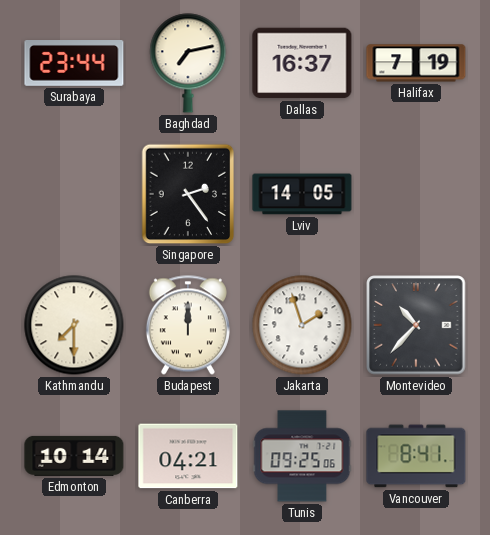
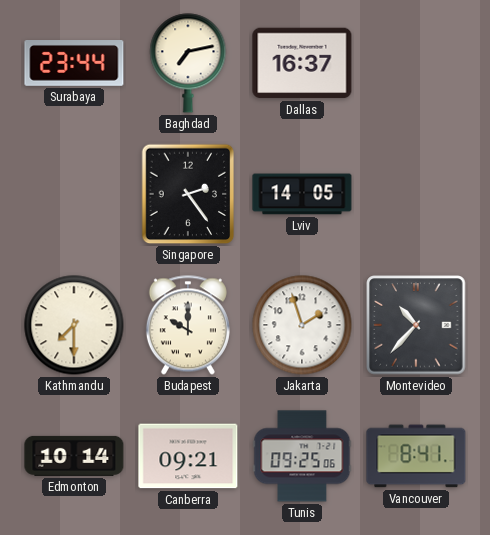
Halifax: 7:19 -> none
Budapest: 12:00 -> 10:00
Canberra: 04:21 -> 09:21
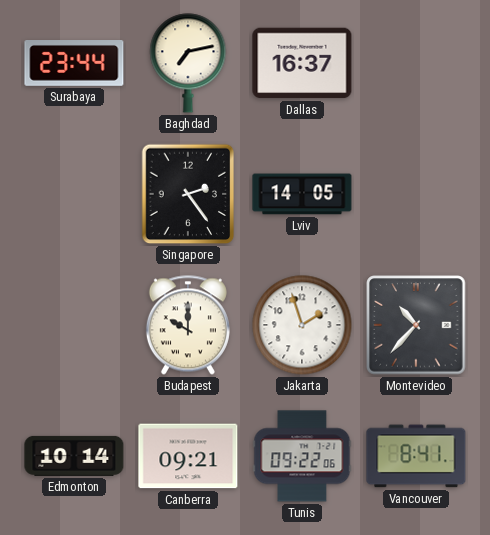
Kathmandu: 7:30 -> none
Tunis: 09:25 -> 09:22
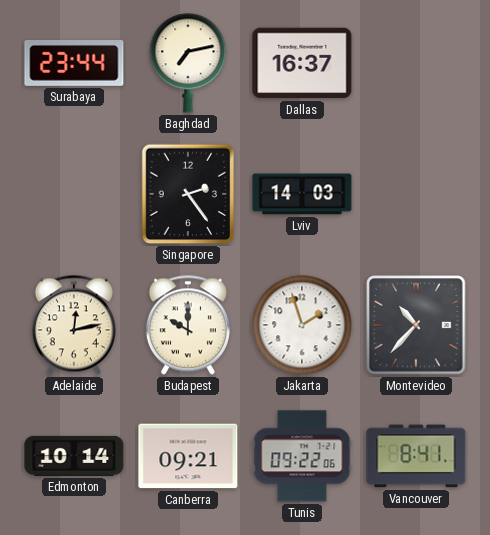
Lviv: 14:05 -> 14:03
Adelaide: none -> 12:13
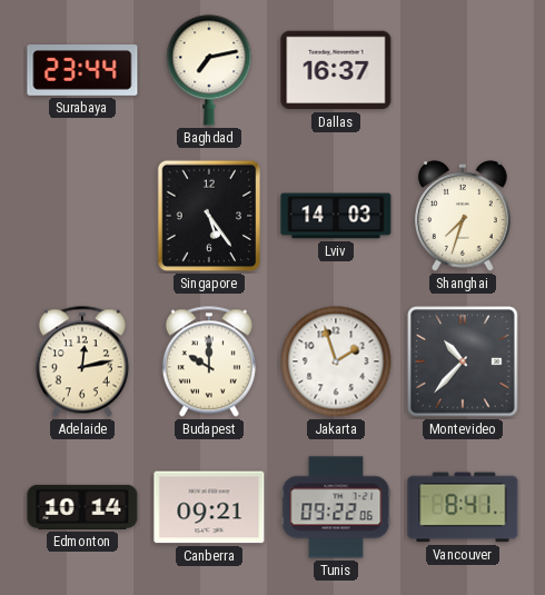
Singapore: 2:24 -> 5:24
Shanghai: none -> 7:33
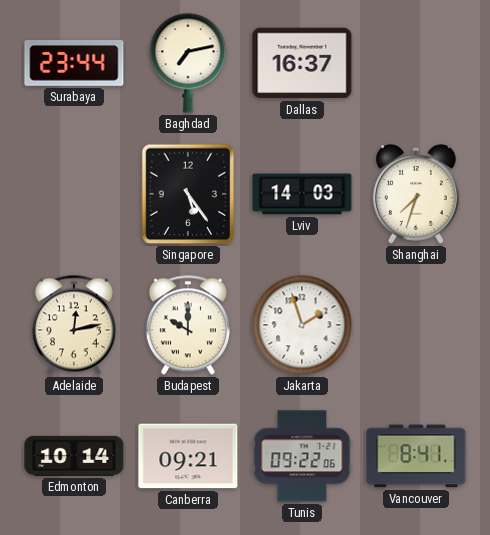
Montevideo: 10:37 -> none
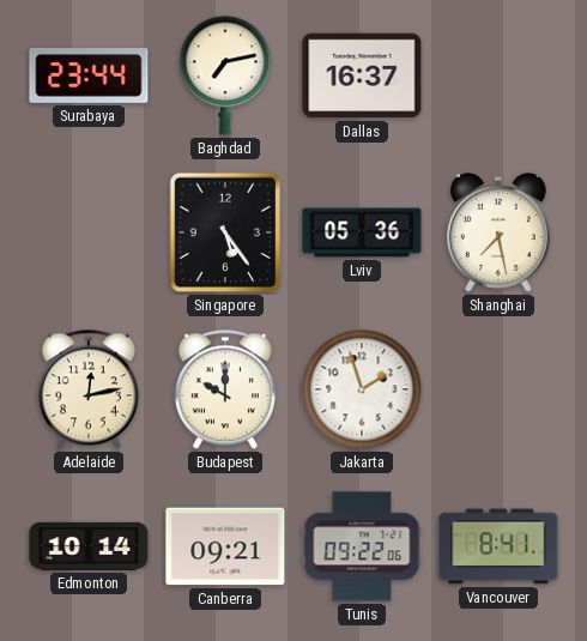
Lviv: 14:03 -> 05:36
Shanghai: 7:33 -> 7:28
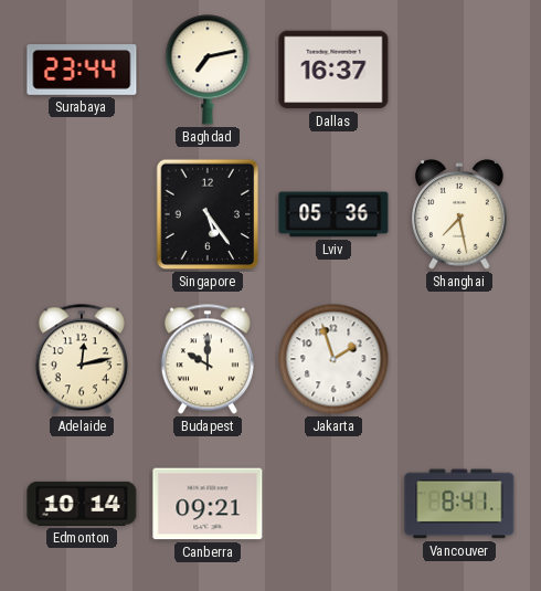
Tunis: 09:22 -> none
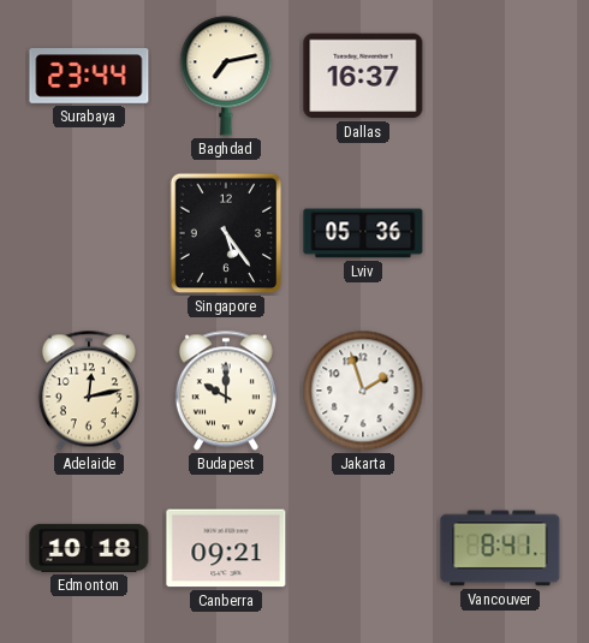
Shanghai: 7:28 -> none
Edmonton: 10:14 -> 10:18
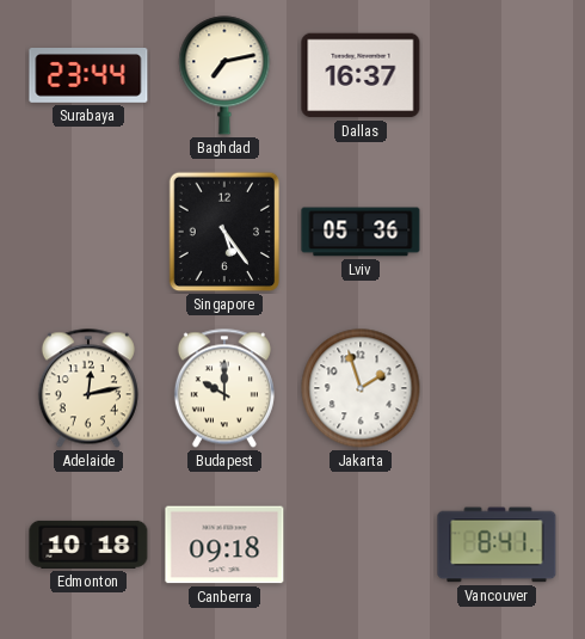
Canberra: 09:21 -> 09:18
